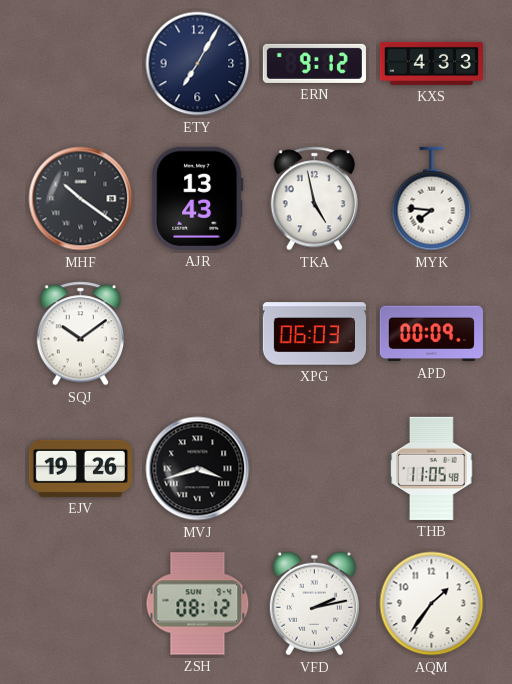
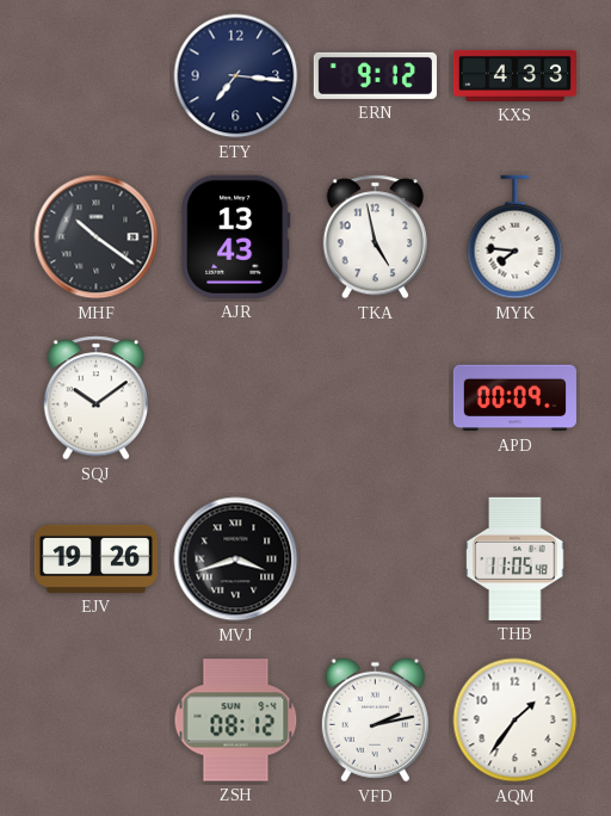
ETY: 7:05 -> 7:16
XPG: 06:03 -> none
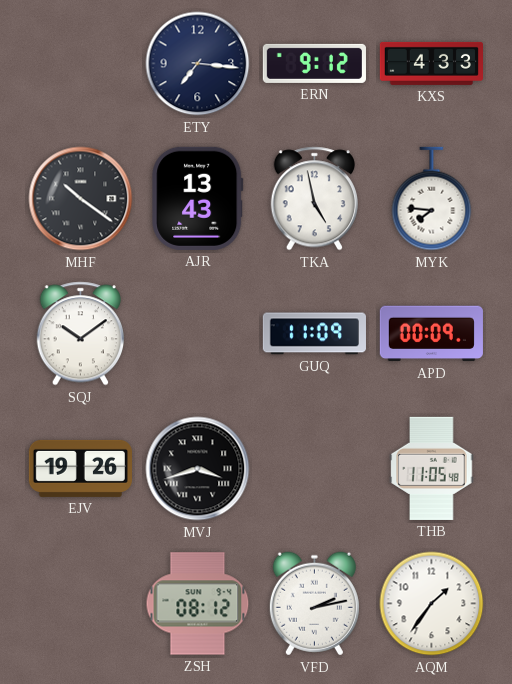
GUQ: none -> 11:09
